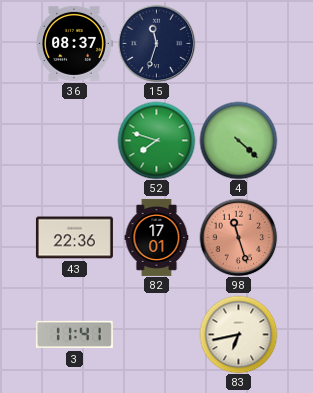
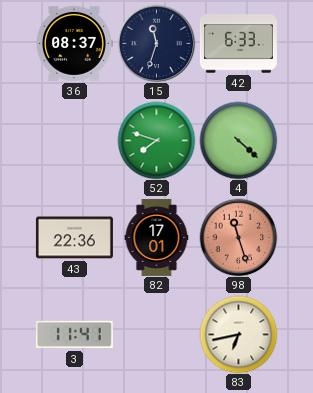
42: none -> 6:33
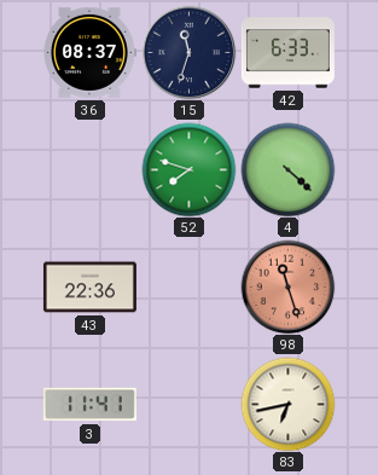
82: 17:01 -> none
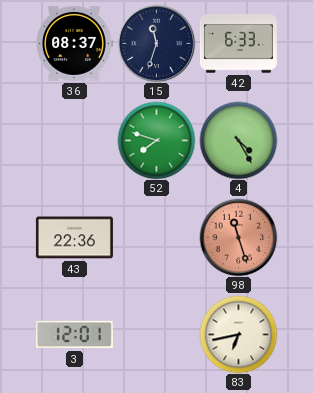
4: 4:22 -> 4:25
3: 11:41 -> 12:01
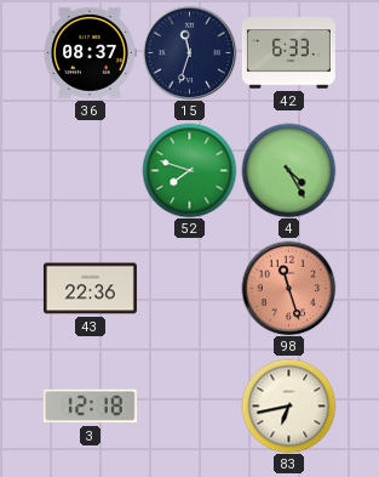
3: 12:01 -> 12:18
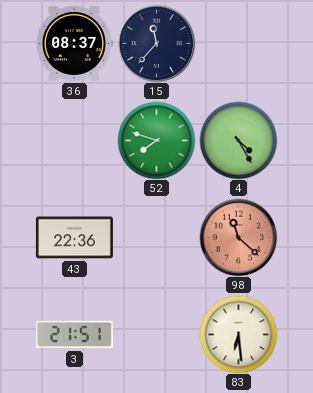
15: 11:33 -> 11:37
42: 6:33 -> none
98: 11:27 -> 11:22
3: 12:18 -> 21:51
83: 6:43 -> 6:29
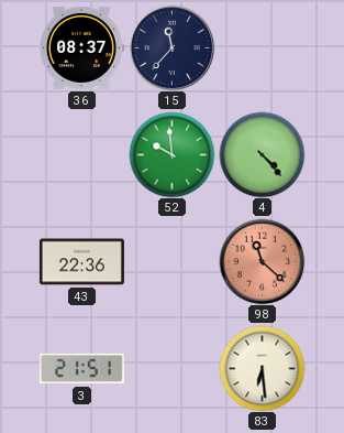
52: 7:48 -> 9:59
4: 4:25 -> 4:23
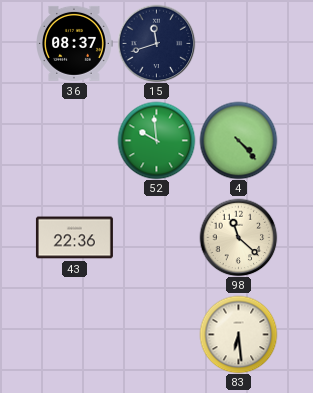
15: 11:37 -> 11:42
98 dial: salmon -> cream
3: 21:51 -> none
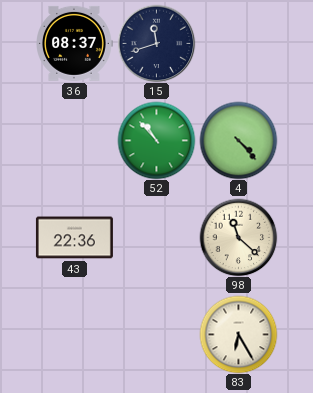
52: 9:59 -> 10:53
83: 6:29 -> 6:25
